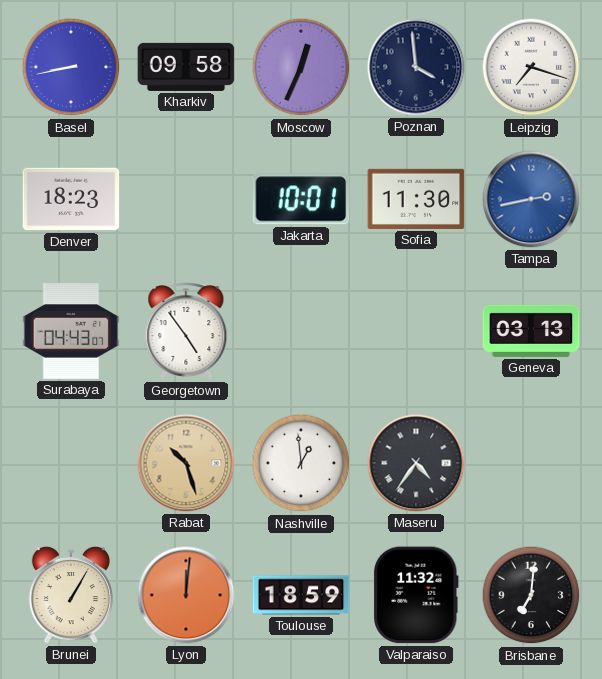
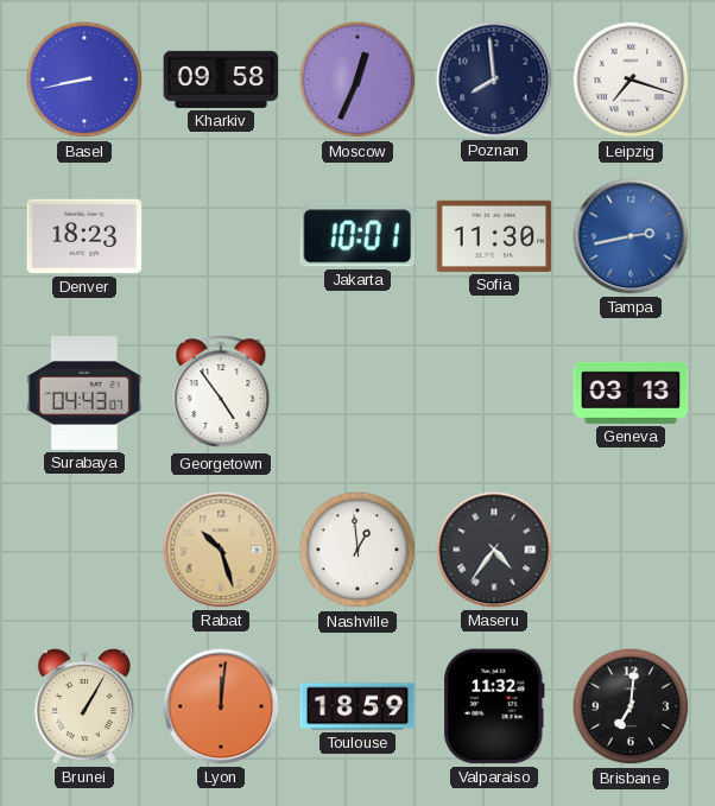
Poznan: 3:59 -> 7:59
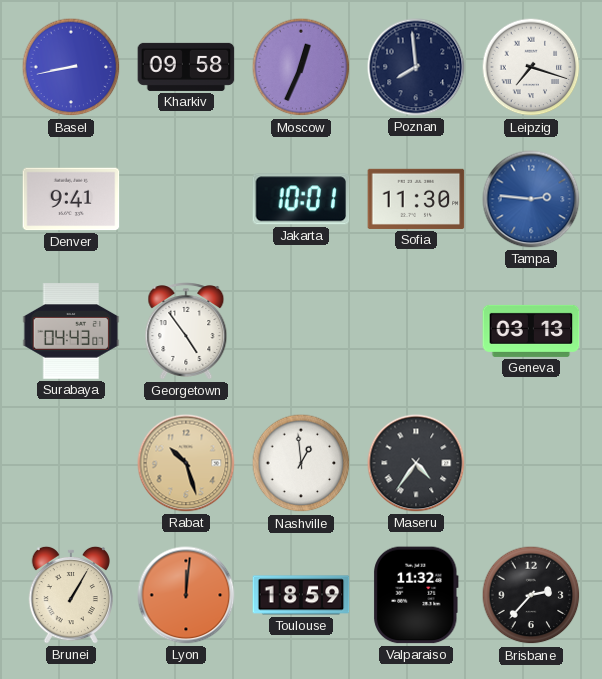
Denver: 18:23 -> 9:41
Tampa: 2:43 -> 2:46
Brisbane: 7:01 -> 2:37
